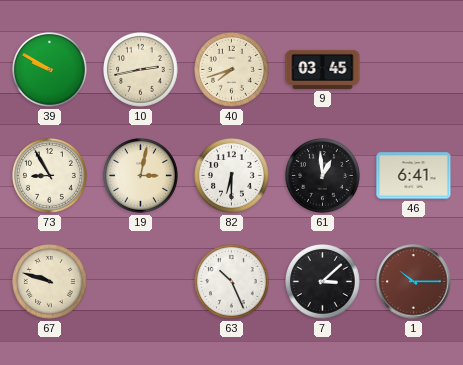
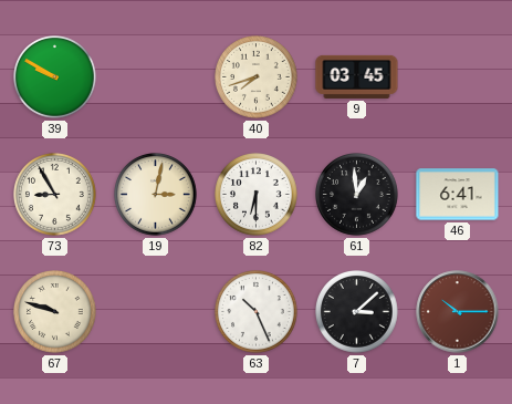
10: 2:43 -> none
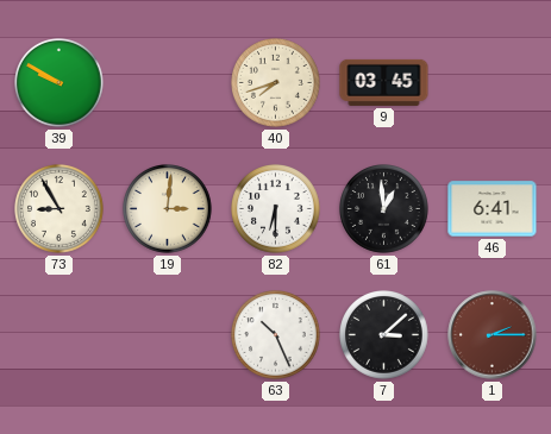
19: 3:02 -> 3:01
67: 9:48 -> none
1: 10:15 -> 2:15
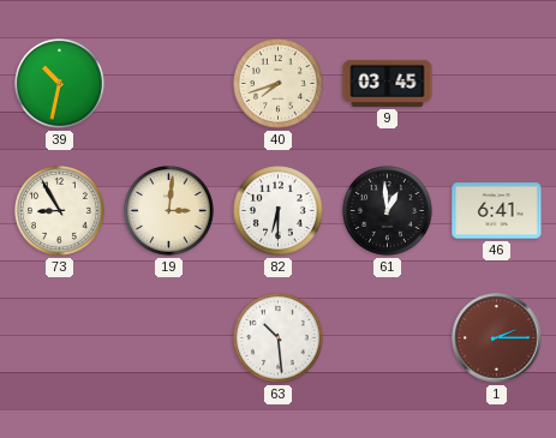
39: 9:50 -> 10:32
63: 10:26 -> 10:29
7: 3:08 -> none
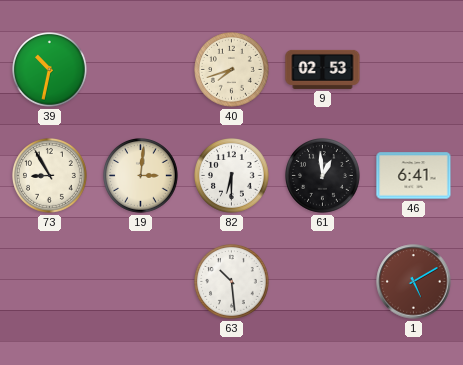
9: 03:45 -> 02:53
1: 2:15 -> 5:10
